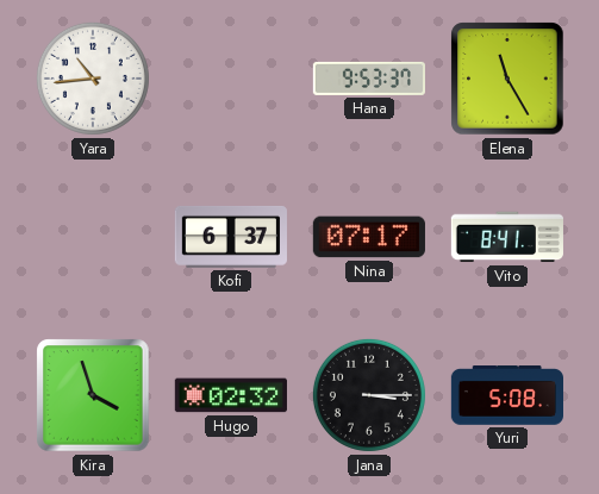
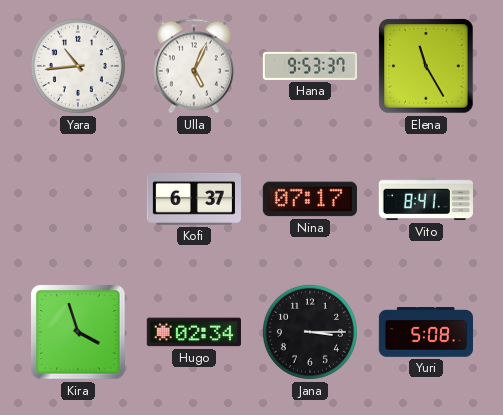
Ulla: none -> 5:04
Hugo: 02:32 -> 02:34
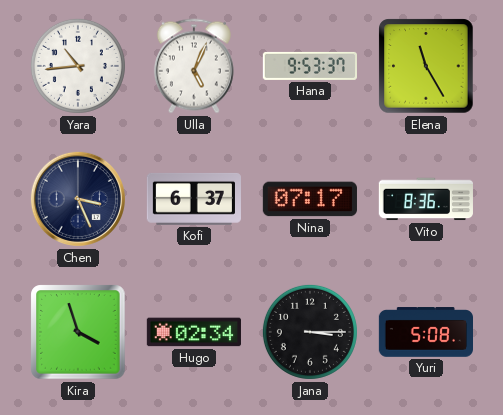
Chen: none -> 3:26
Vito: 8:41 -> 8:36
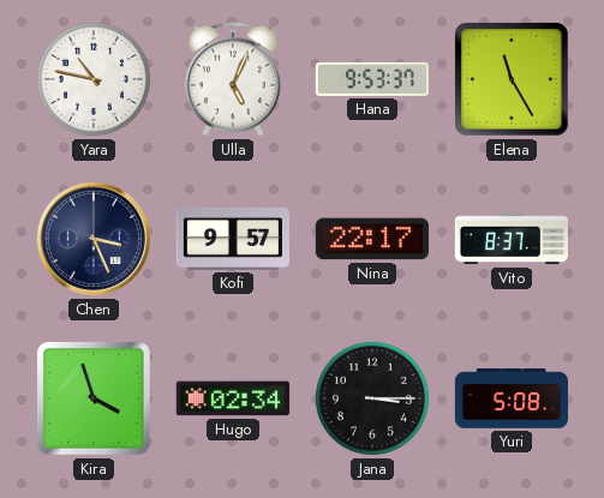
Yara: 10:44 -> 10:47
Kofi: 6:37 -> 9:57
Nina: 07:17 -> 22:17
Vito: 8:36 -> 8:37
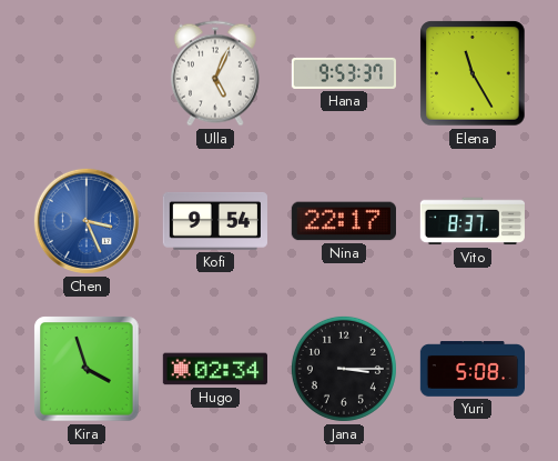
Yara: 10:47 -> none
Chen dial: navy -> blue
Kofi: 9:57 -> 9:54
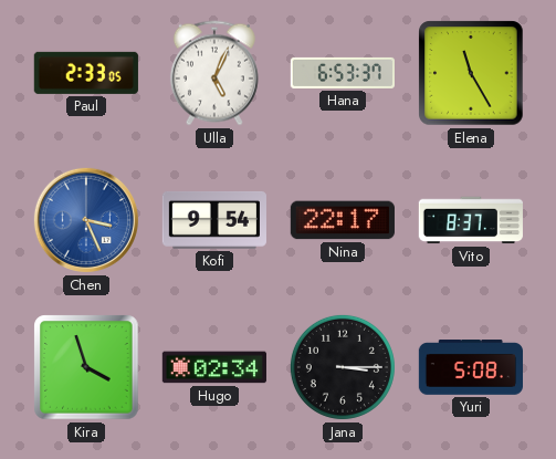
Paul: none -> 2:33
Hana: 9:53 -> 6:53
